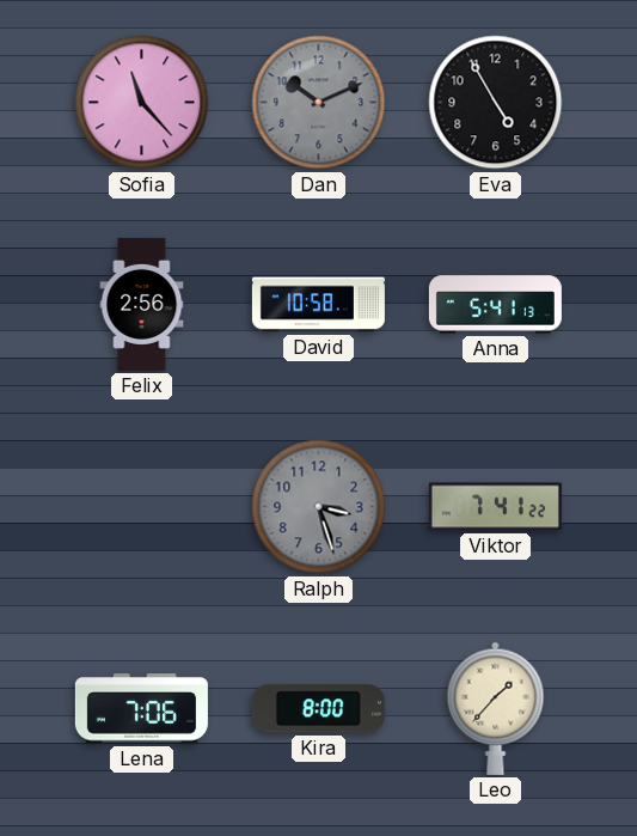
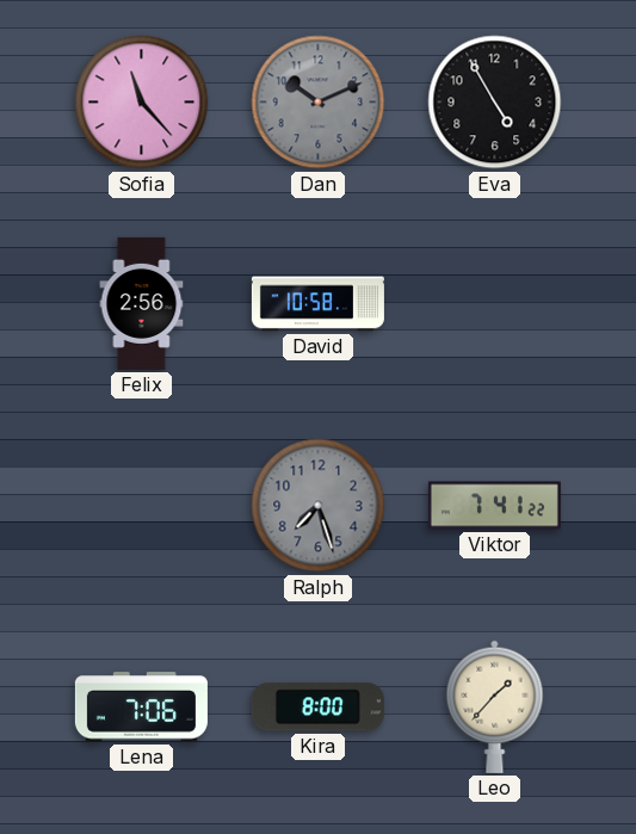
Anna: 5:41 -> none
Ralph: 3:27 -> 7:27
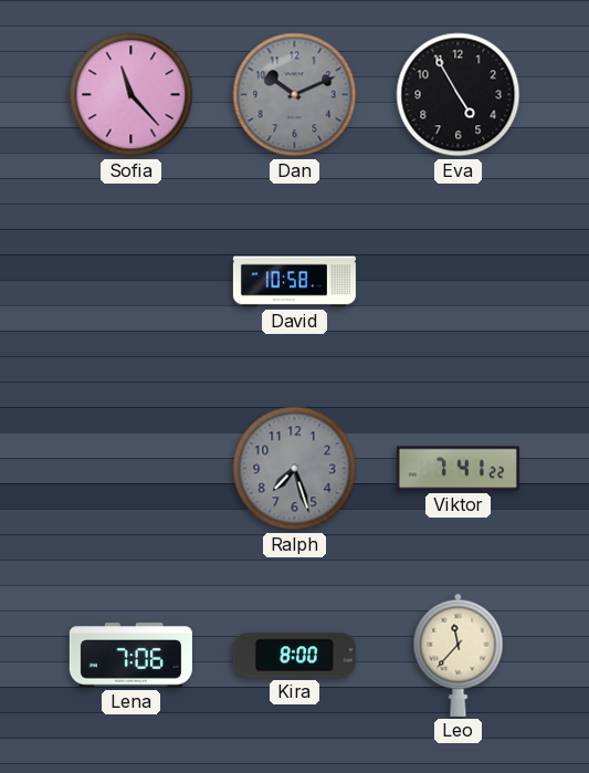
Felix: 2:56 -> none
Leo: 1:37 -> 11:37
